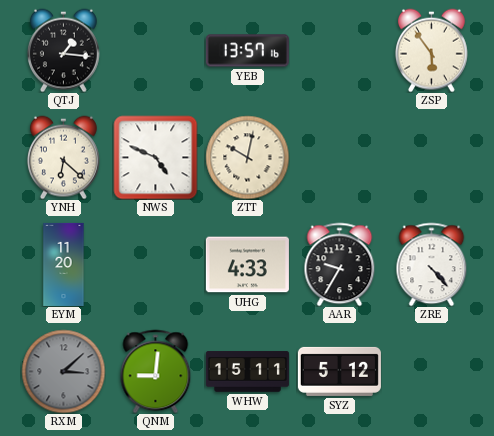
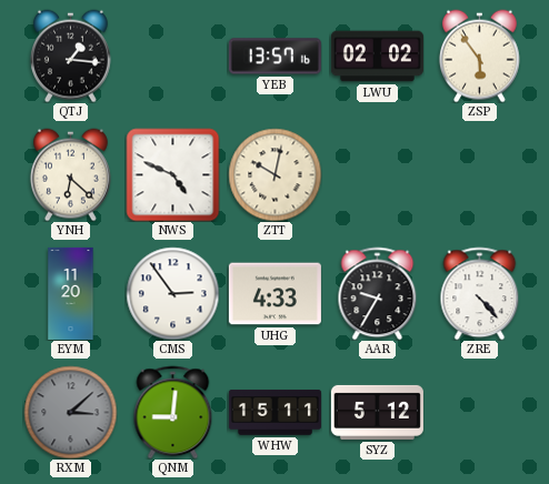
LWU: none -> 02:02
CMS: none -> 2:54
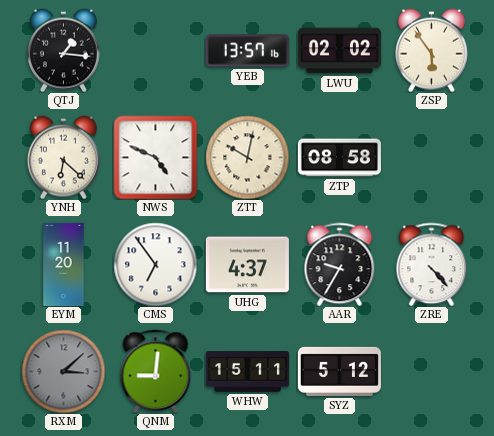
ZTP: none -> 08:58
CMS: 2:54 -> 6:54
UHG: 4:33 -> 4:37
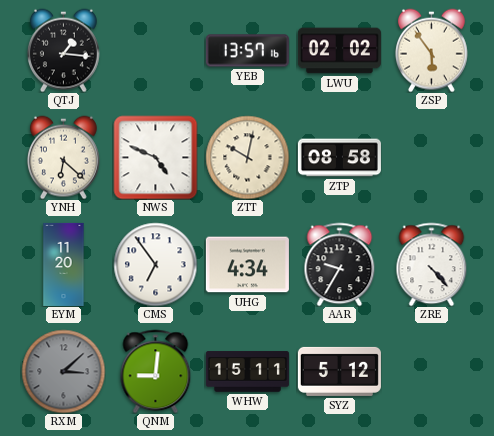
UHG: 4:37 -> 4:34
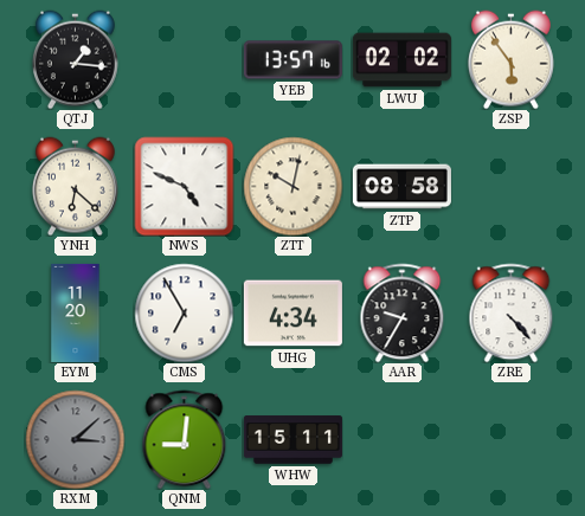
CMS: 6:54 -> 6:55
SYZ: 5:12 -> none
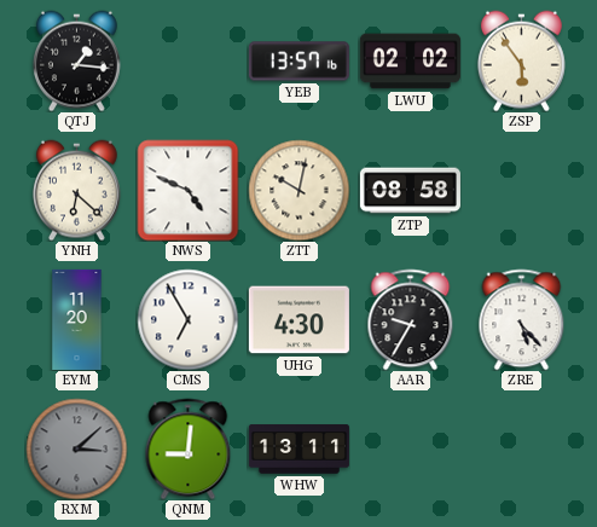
UHG: 4:34 -> 4:30
ZRE: 4:23 -> 5:23
WHW: 15:11 -> 13:11
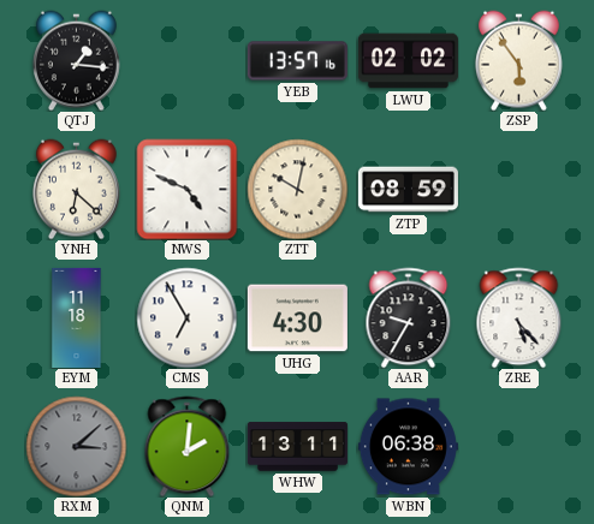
ZTP: 08:58 -> 08:59
EYM: 11:20 -> 11:18
QNM: 9:01 -> 2:01
WBN: none -> 06:38
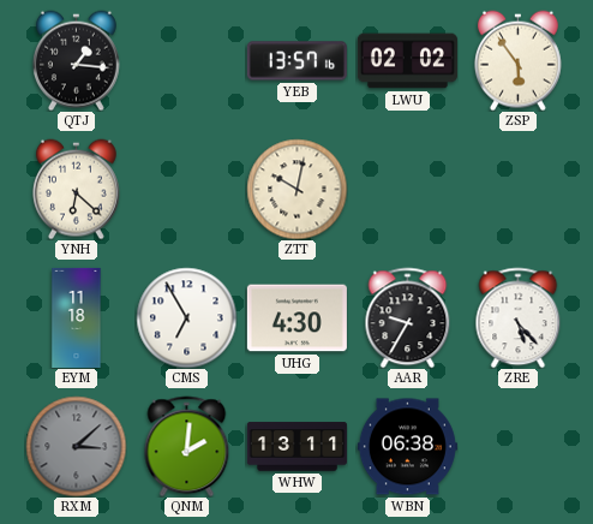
NWS: 4:49 -> none
ZTP: 08:59 -> none
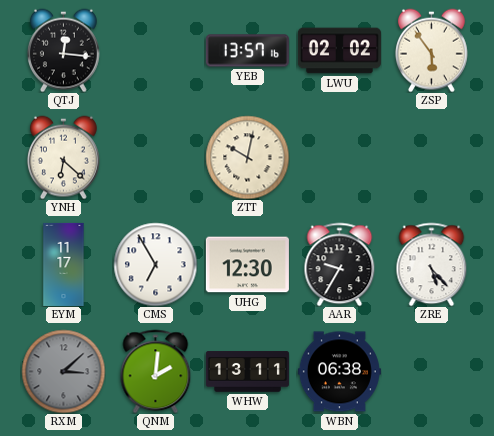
QTJ: 1:16 -> 12:16
EYM: 11:18 -> 11:17
UHG: 4:30 -> 12:30
